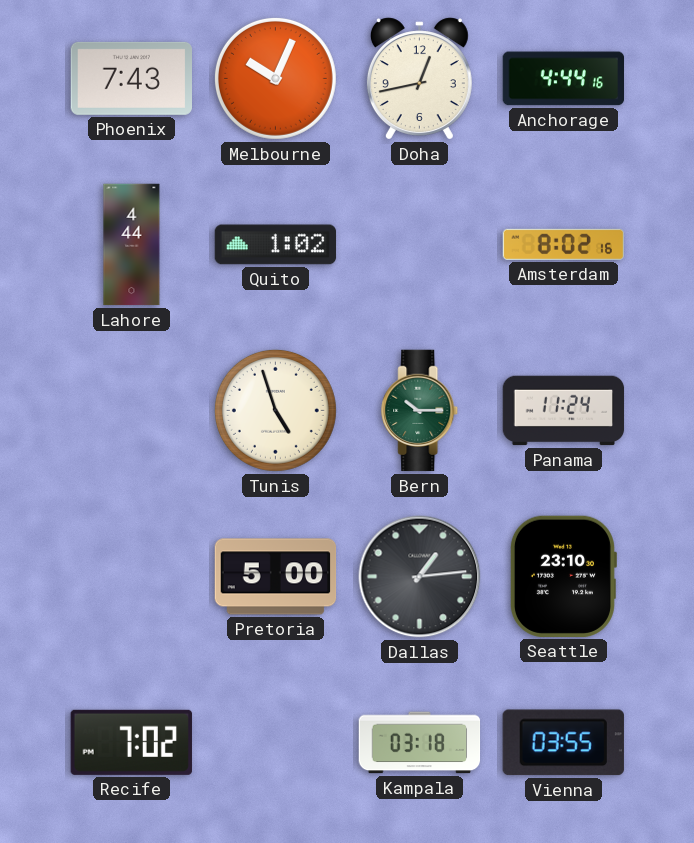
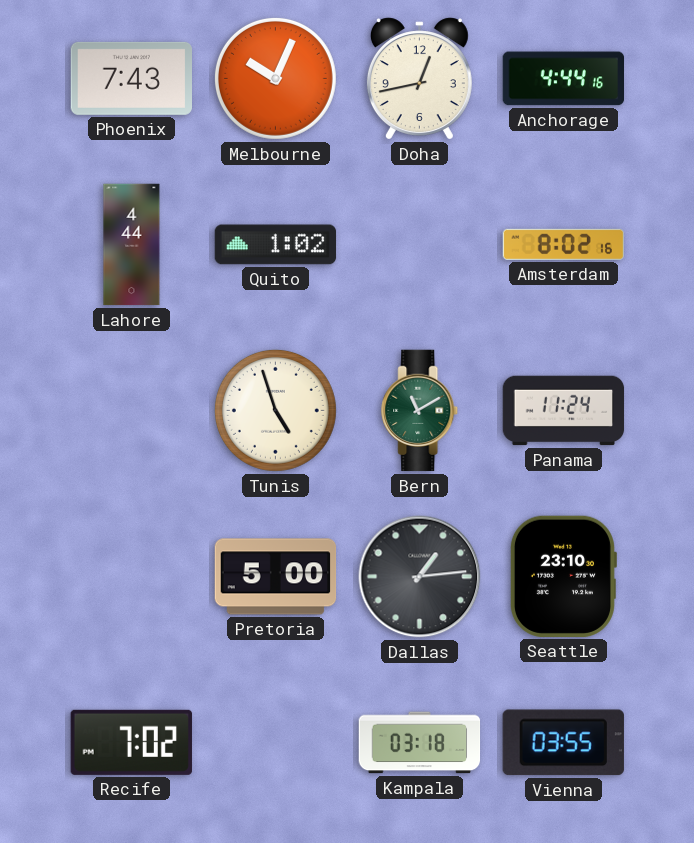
Bern: 10:15 -> 11:10
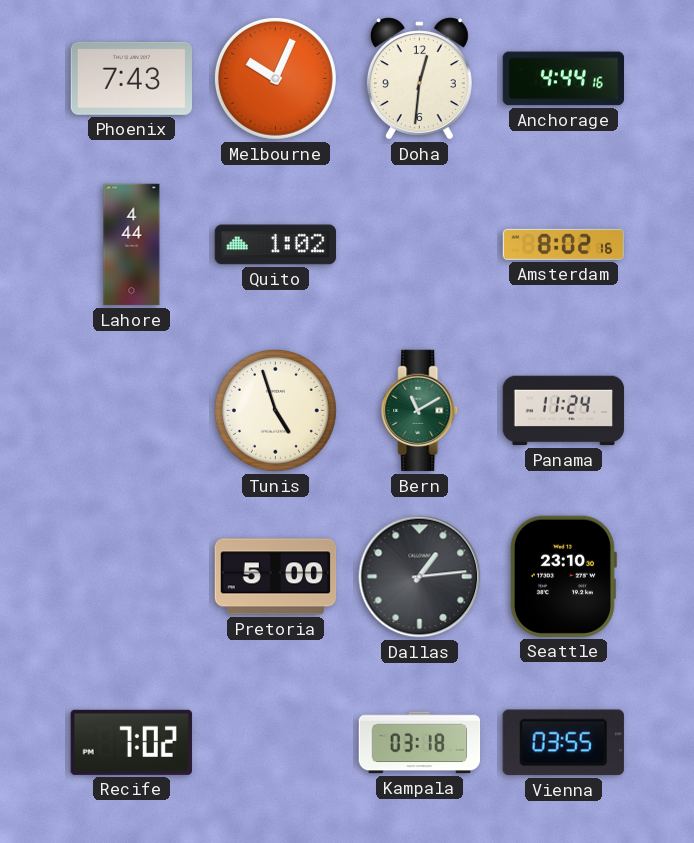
Doha: 12:43 -> 12:31
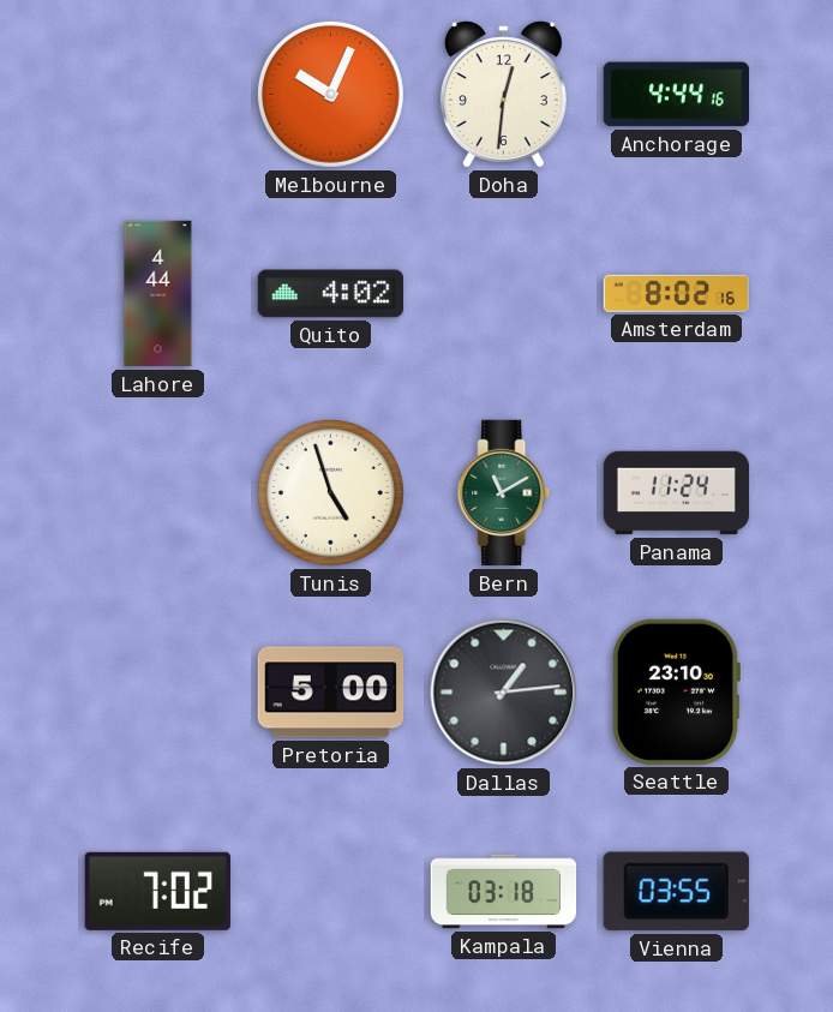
Phoenix: 7:43 -> none
Quito: 1:02 -> 4:02
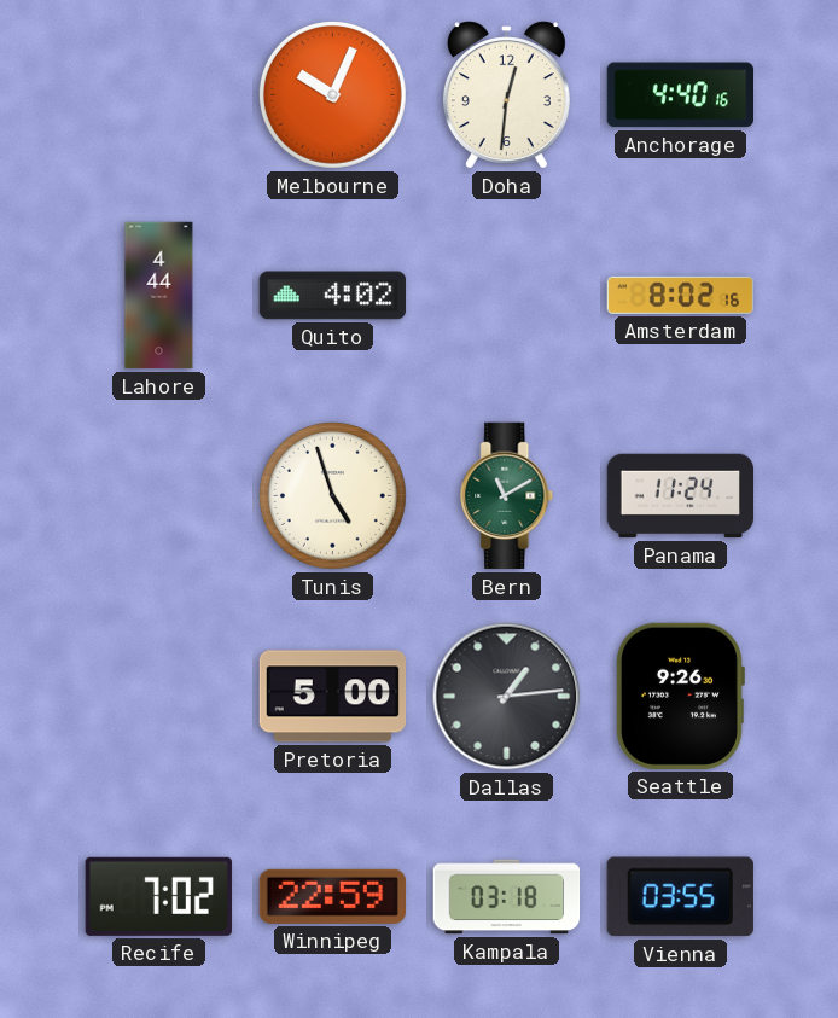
Anchorage: 4:44 -> 4:40
Seattle: 23:10 -> 9:26
Winnipeg: none -> 22:59
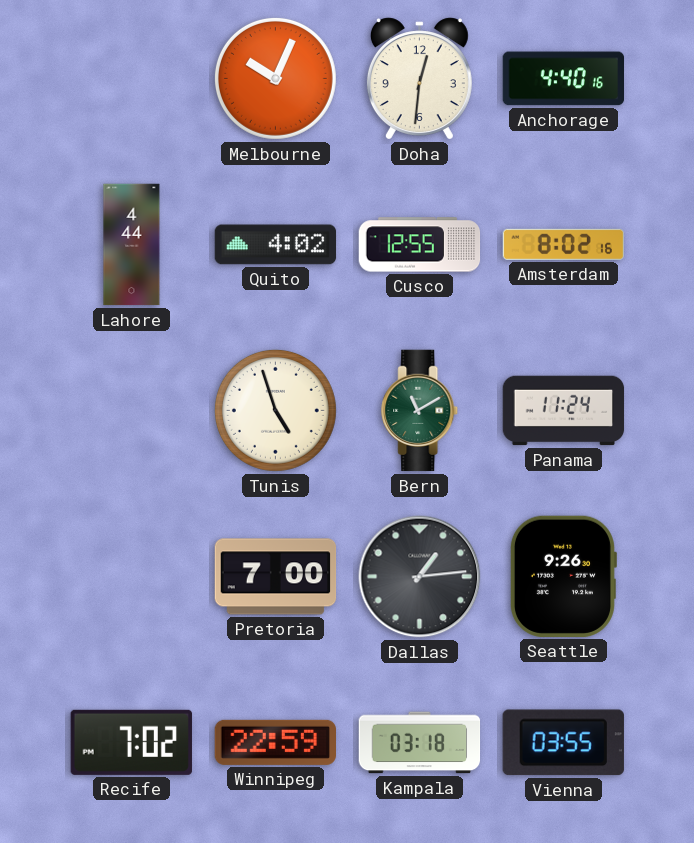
Cusco: none -> 12:55
Pretoria: 5:00 -> 7:00
